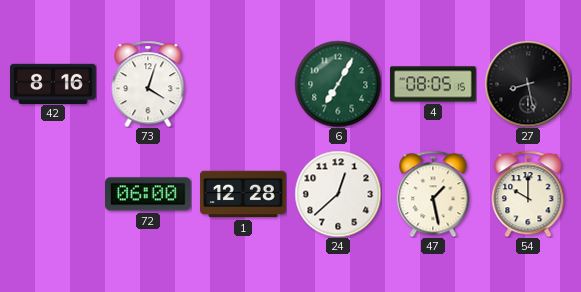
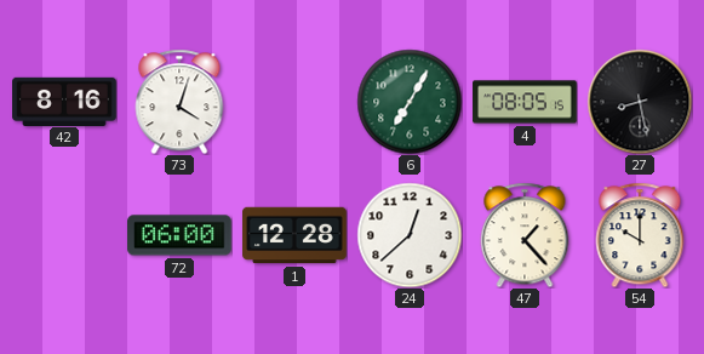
47: 1:28 -> 1:23
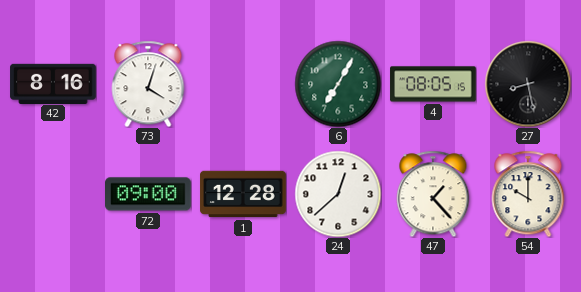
72: 06:00 -> 09:00
